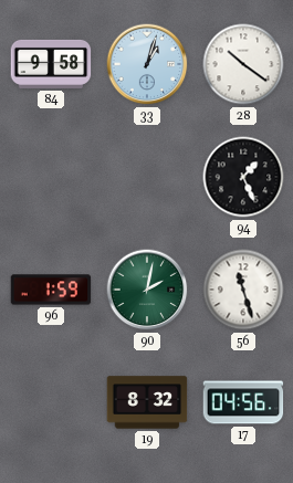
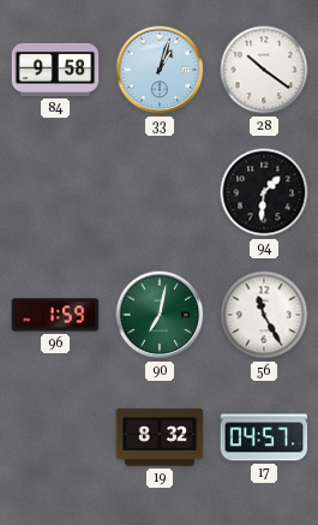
94: 1:26 -> 1:31
90: 2:02 -> 7:02
56: 11:27 -> 11:25
17: 04:56 -> 04:57
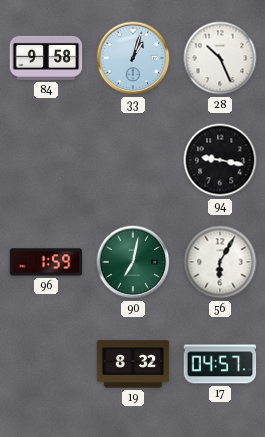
28: 10:21 -> 10:26
94: 1:31 -> 9:17
56: 11:25 -> 6:05
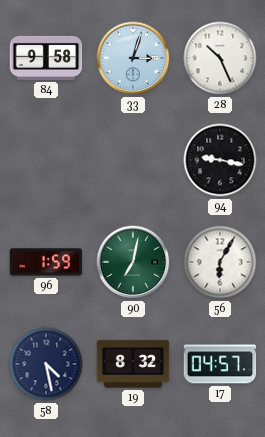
33: 1:03 -> 3:03
58: none -> 4:28
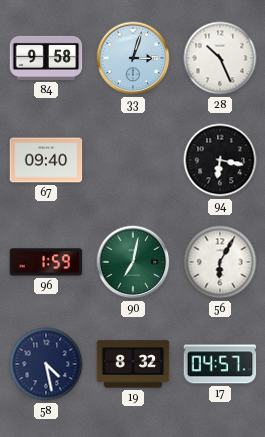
67: none -> 09:40
94: 9:17 -> 6:17
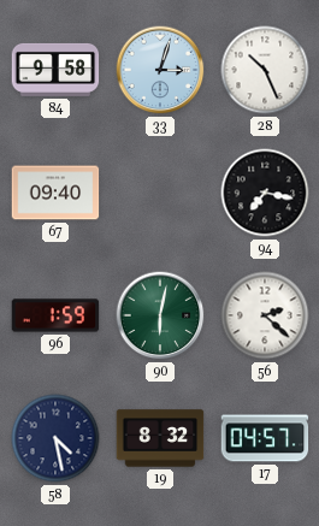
94: 6:17 -> 7:17
90: 7:02 -> 6:02
56: 6:05 -> 2:22
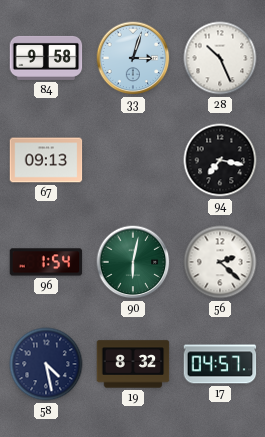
67: 09:40 -> 09:13
96: 1:59 -> 1:54
